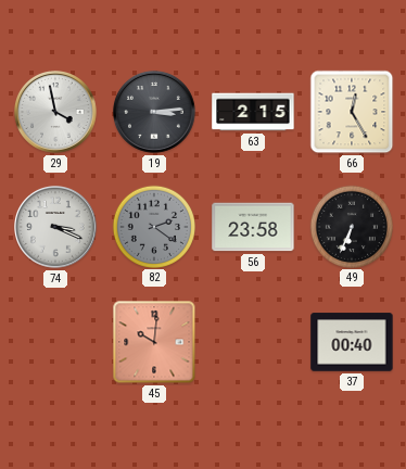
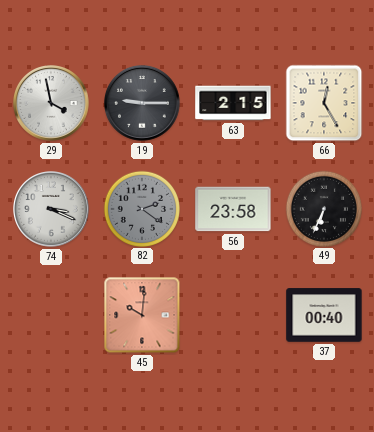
19: 3:14 -> 9:15
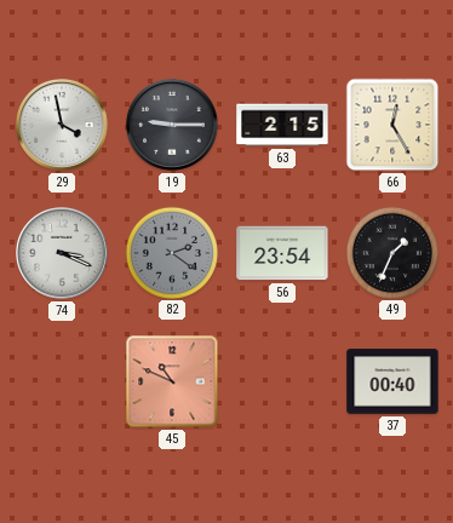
56: 23:58 -> 23:54
49: 6:34 -> 1:34
45: 10:01 -> 10:49
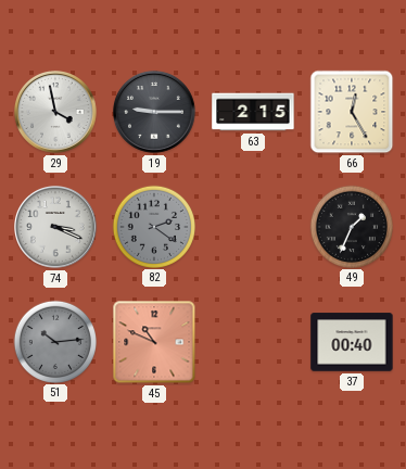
56: 23:54 -> none
51: none -> 10:14
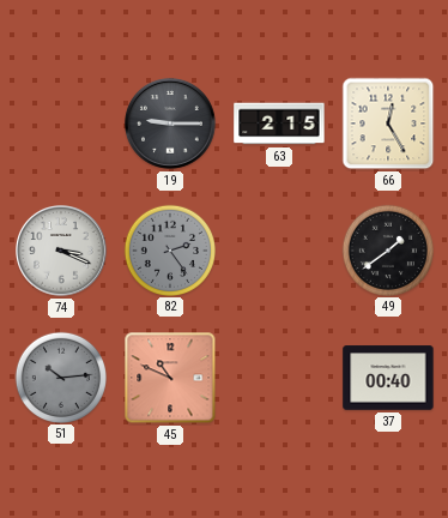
29: 3:58 -> none
82: 2:21 -> 2:24
49: 1:34 -> 1:39
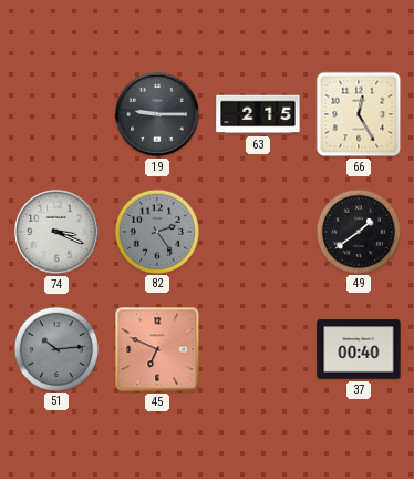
45: 10:49 -> 6:49
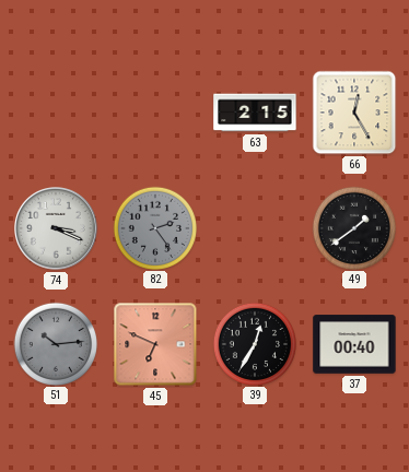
19: 9:15 -> none
39: none -> 12:35
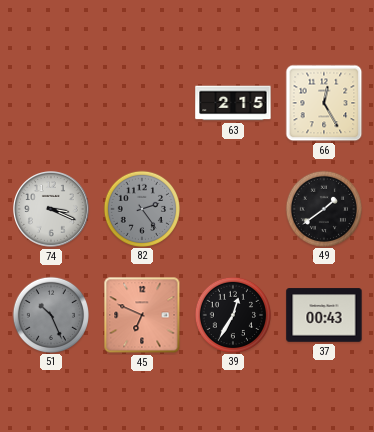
51: 10:14 -> 10:26
37: 00:40 -> 00:43
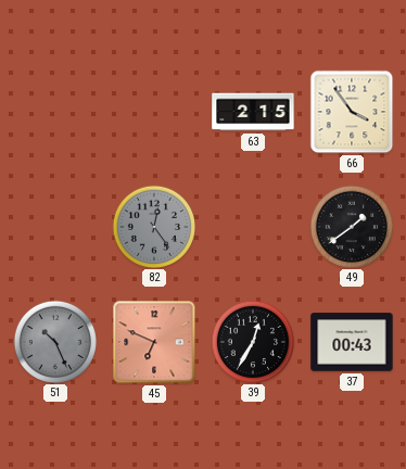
66: 12:25 -> 3:54
74: 3:19 -> none
82: 2:24 -> 12:24
